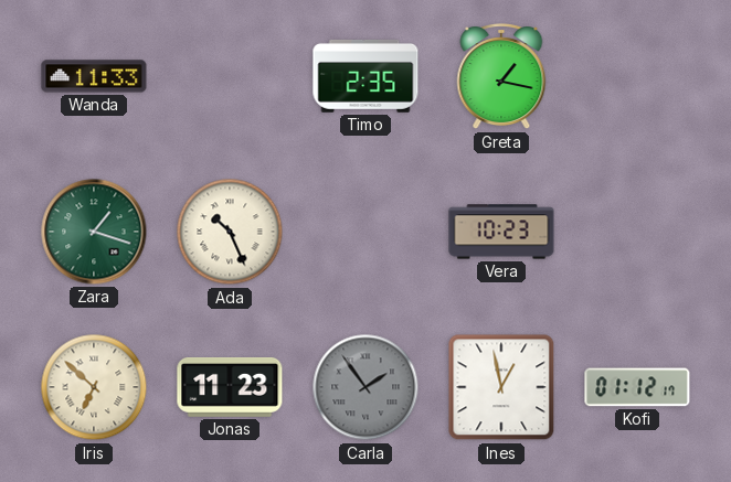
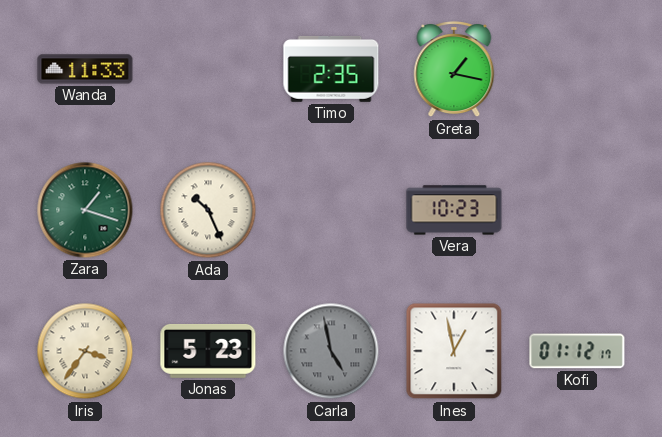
Iris: 6:52 -> 3:36
Jonas: 11:23 -> 5:23
Carla: 1:54 -> 4:58
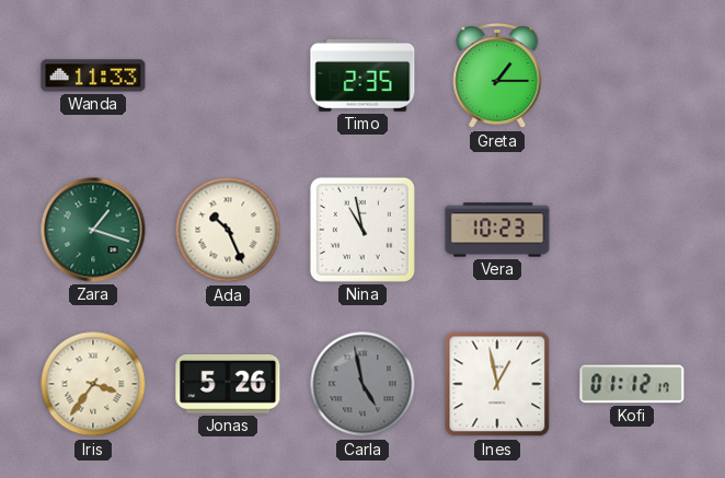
Greta: 1:17 -> 1:15
Nina: none -> 10:58
Jonas: 5:23 -> 5:26
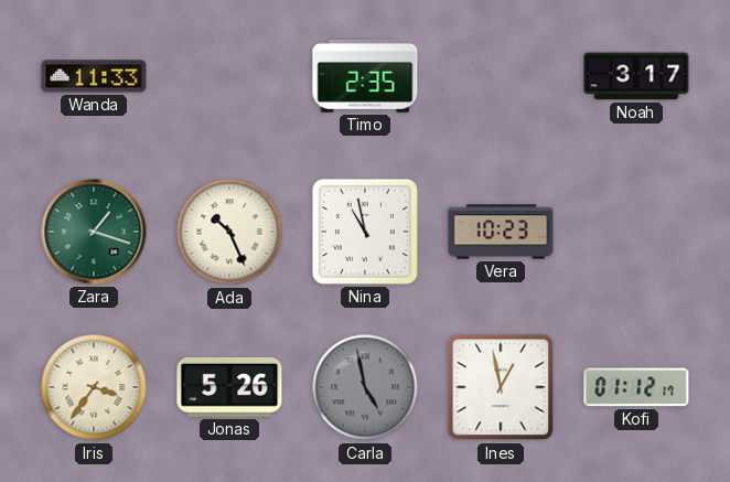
Greta: 1:15 -> none
Noah: none -> 3:17
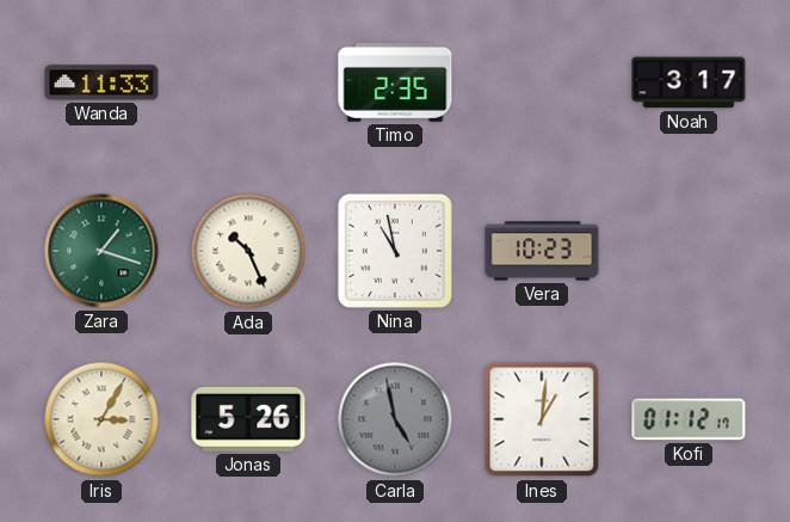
Iris: 3:36 -> 3:05
Ines: 12:58 -> 1:01
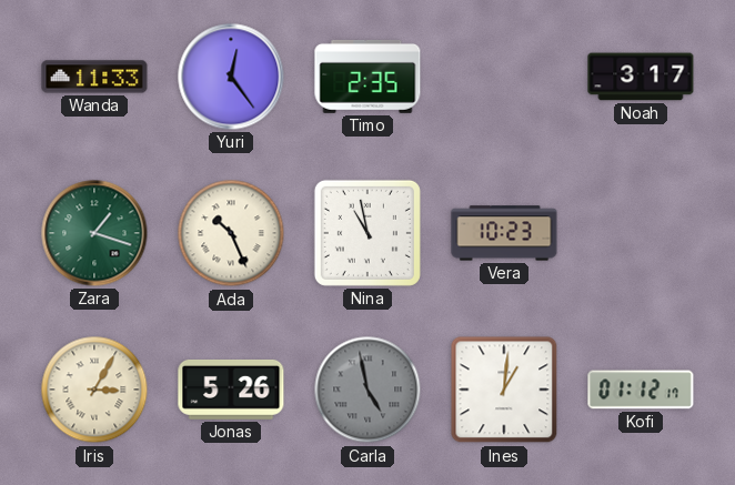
Yuri: none -> 12:24
